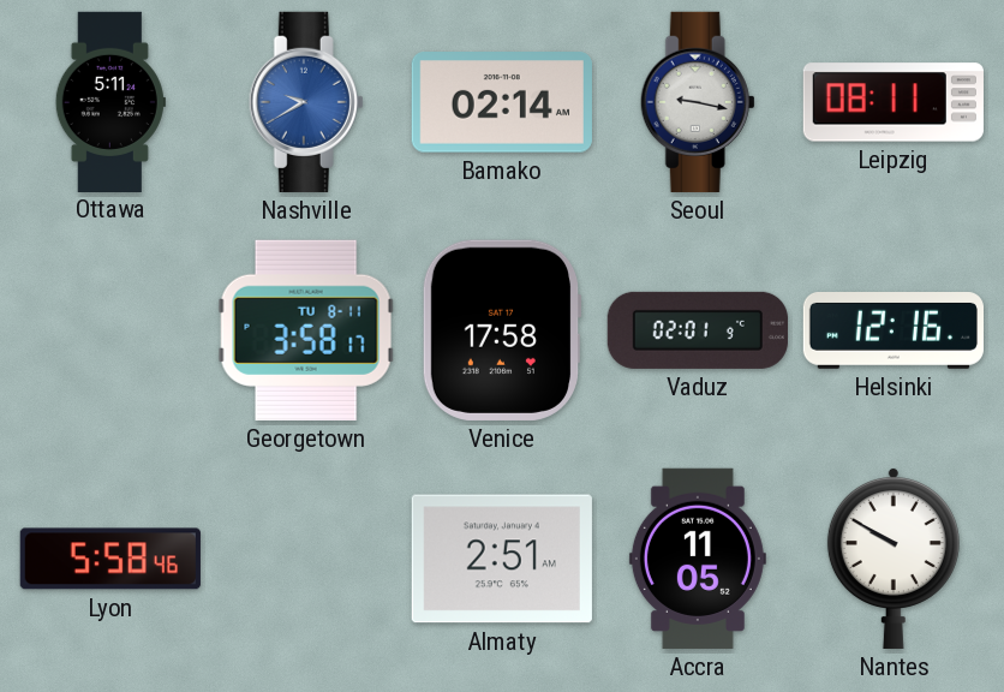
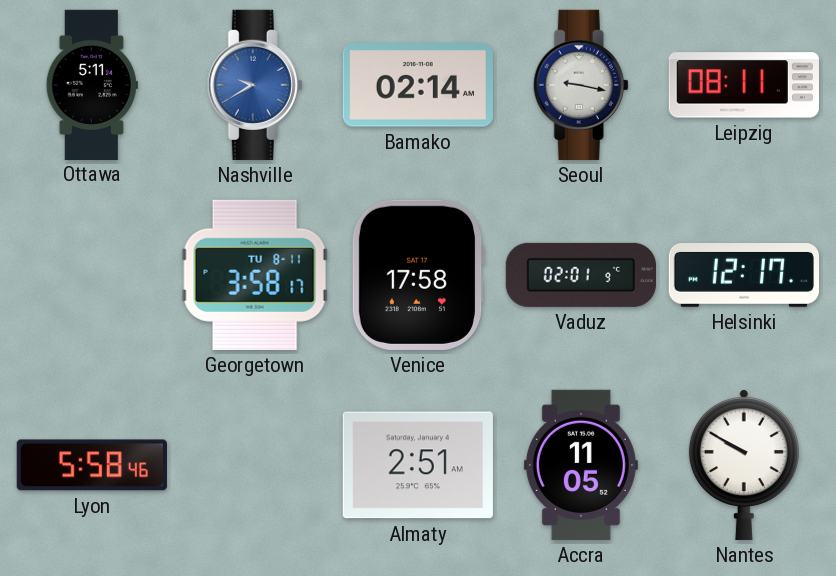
Helsinki: 12:16 -> 12:17
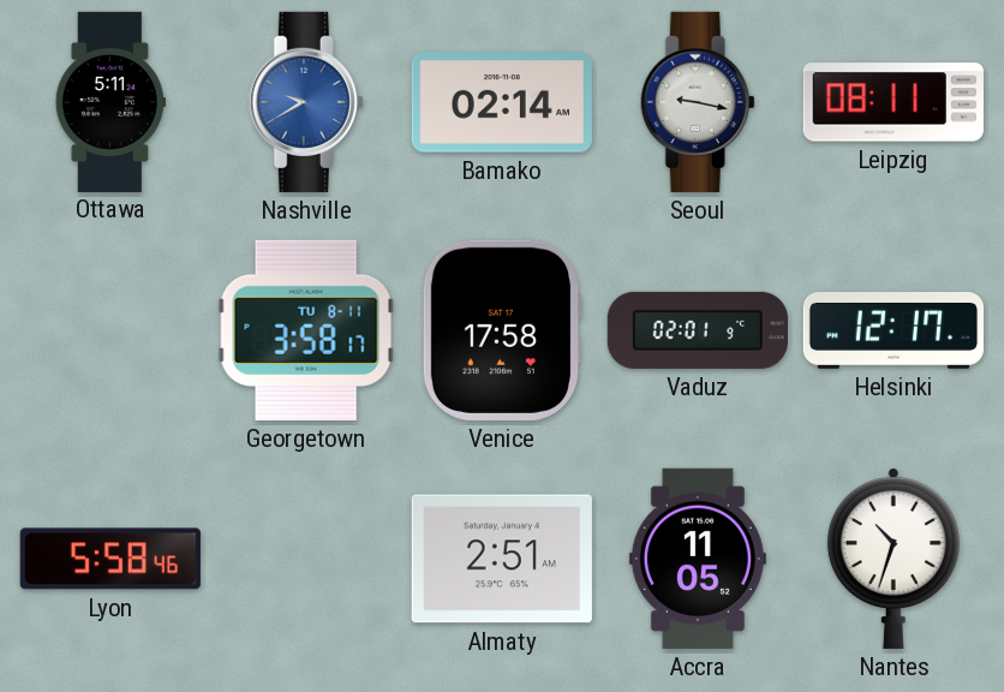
Nantes: 9:50 -> 10:33
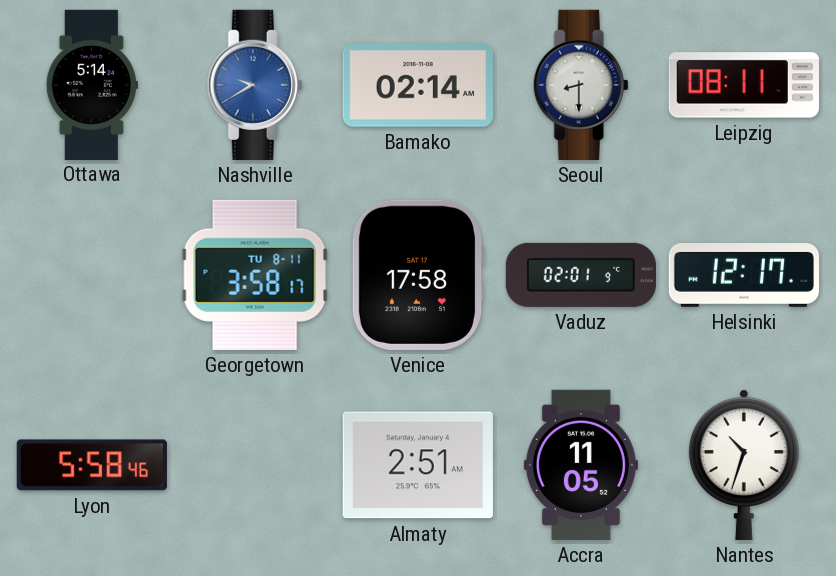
Ottawa: 5:11 -> 5:14
Seoul: 9:17 -> 8:30
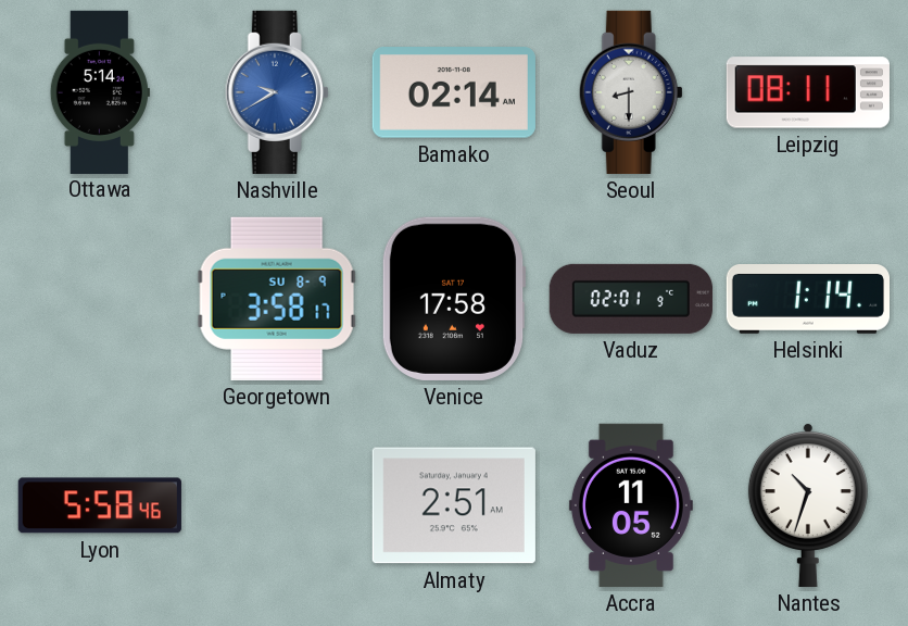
Georgetown date: TU 8-11 -> SU 8-9
Helsinki: 12:17 -> 1:14
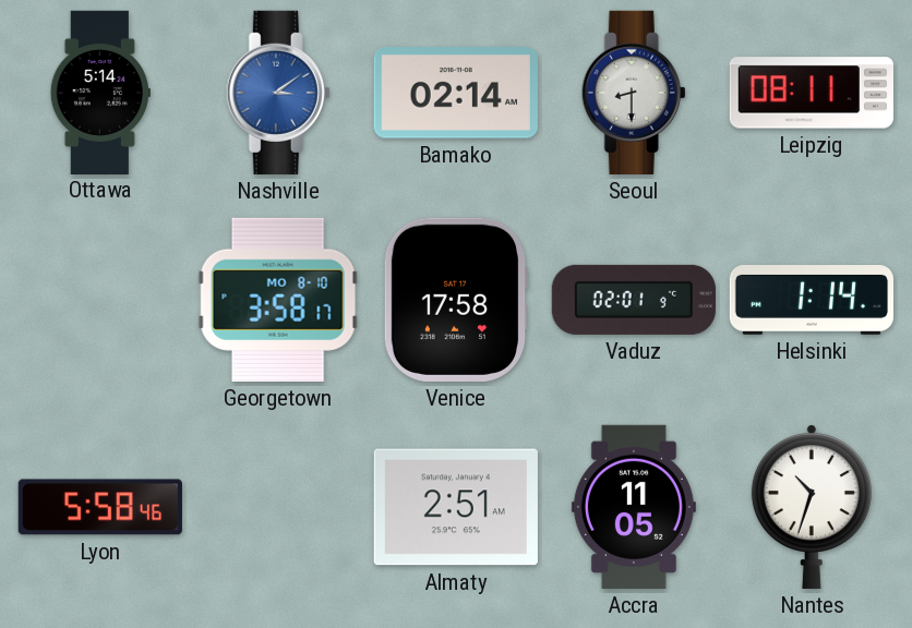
Nashville: 9:40 -> 3:09
Georgetown date: SU 8-9 -> MO 8-10
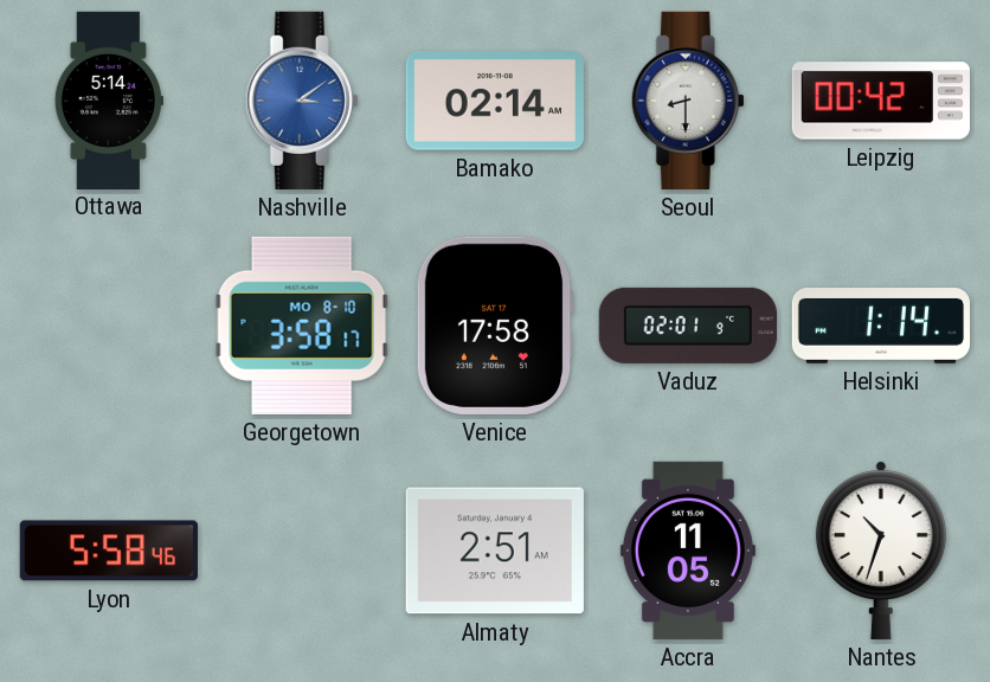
Leipzig: 08:11 -> 00:42
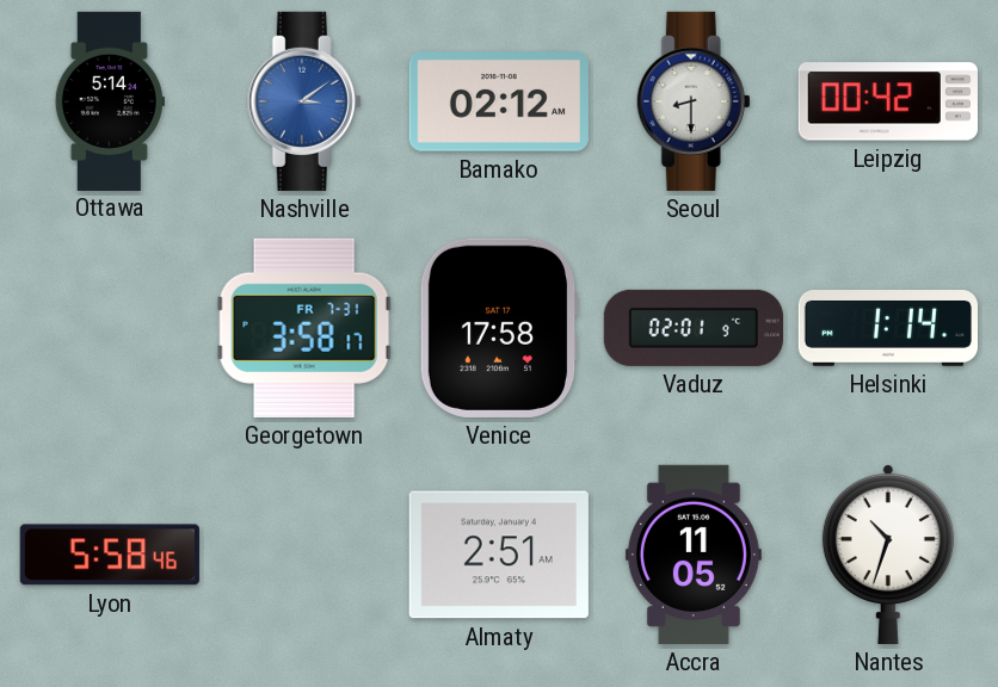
Bamako: 02:14 -> 02:12
Georgetown date: MO 8-10 -> FR 7-31
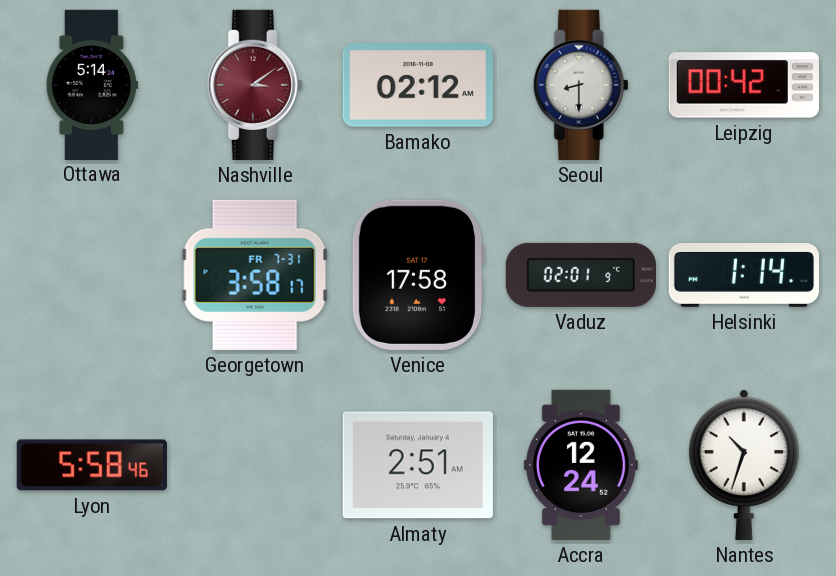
Nashville dial: blue -> burgundy
Accra: 11:05 -> 12:24
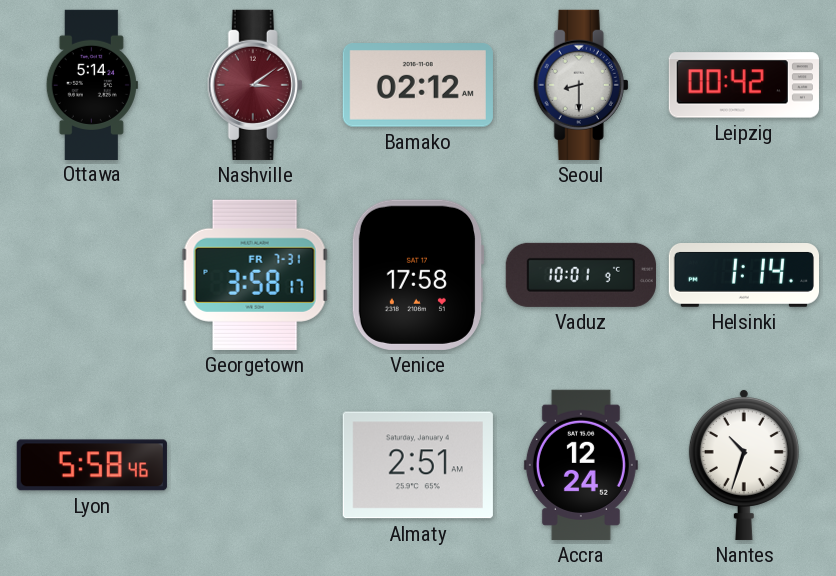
Vaduz: 02:01 -> 10:01
